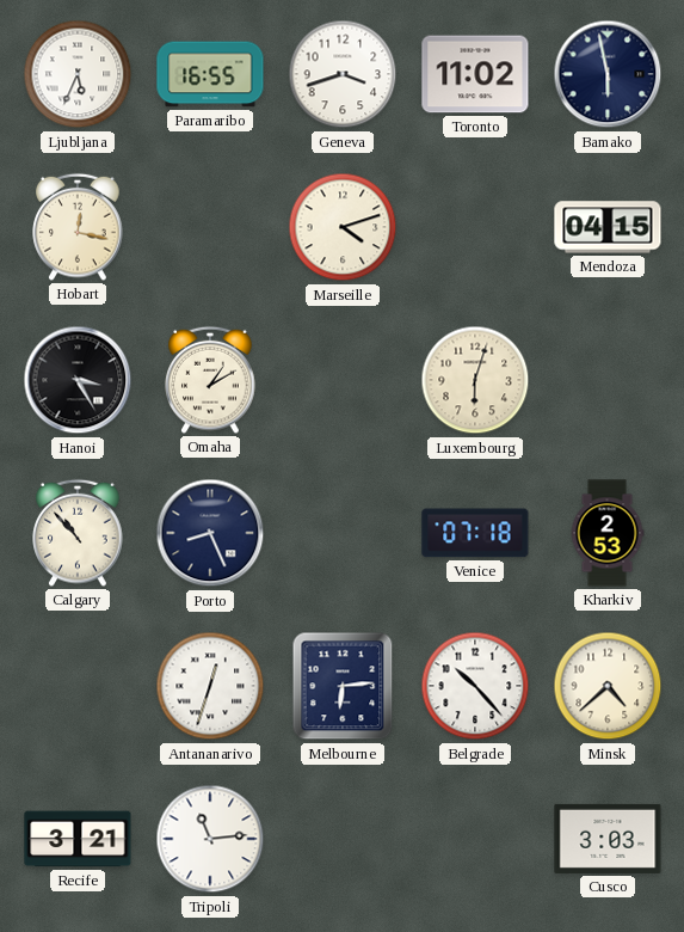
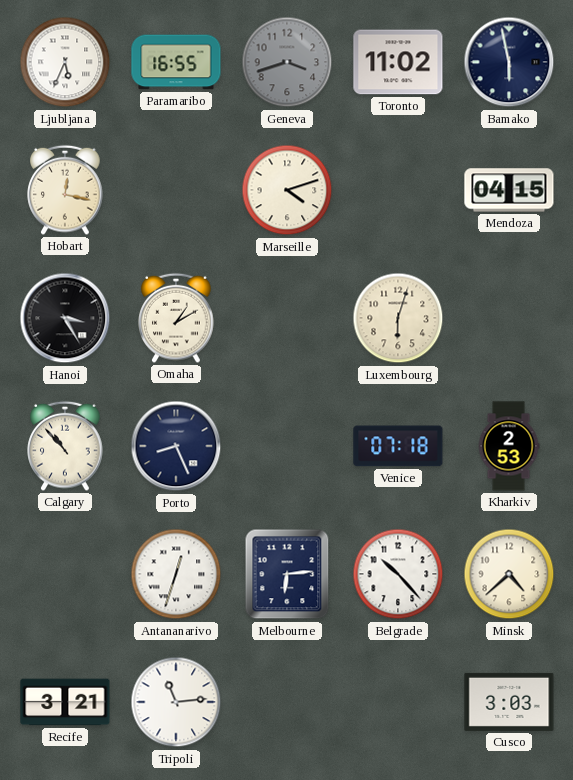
Geneva dial: white -> grey
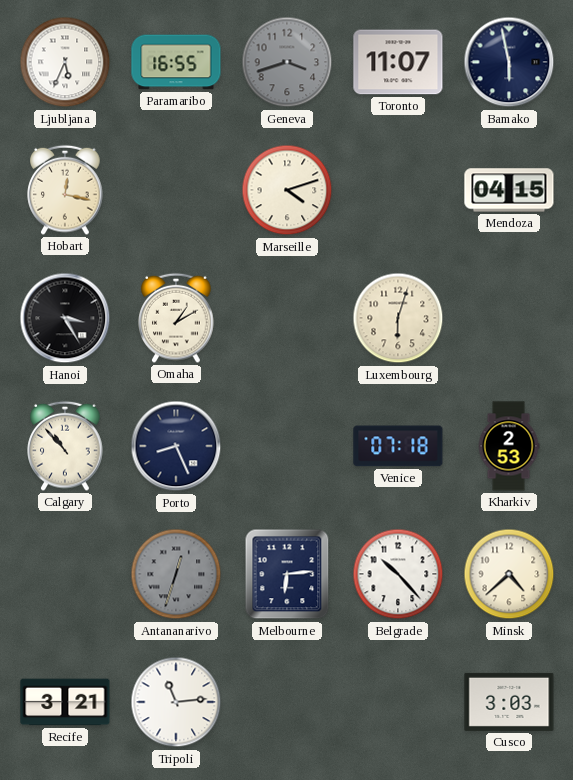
Toronto: 11:02 -> 11:07
Antananarivo dial: white -> grey
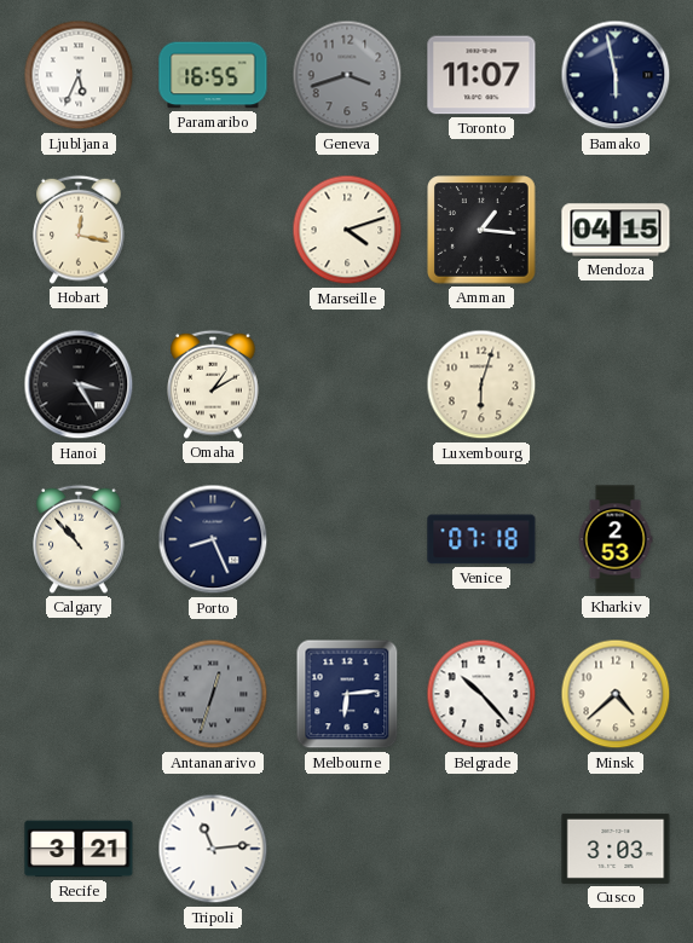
Amman: none -> 1:16
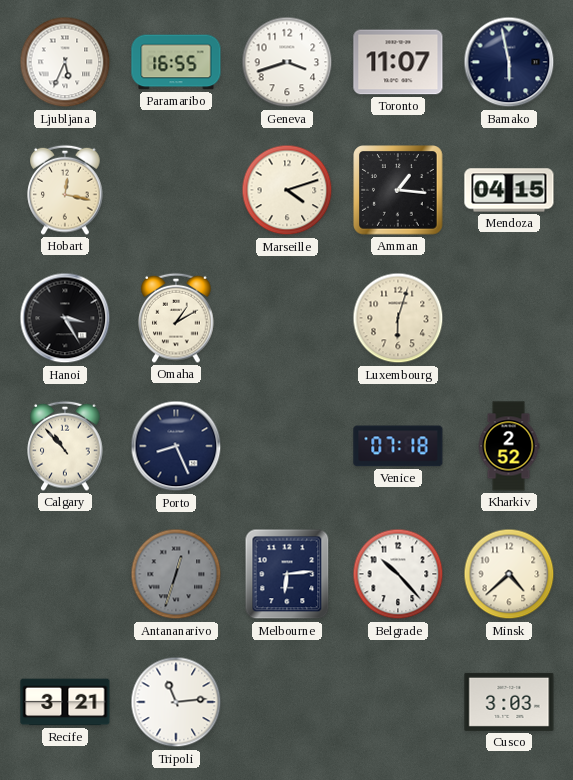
Geneva dial: grey -> white
Kharkiv: 2:53 -> 2:52
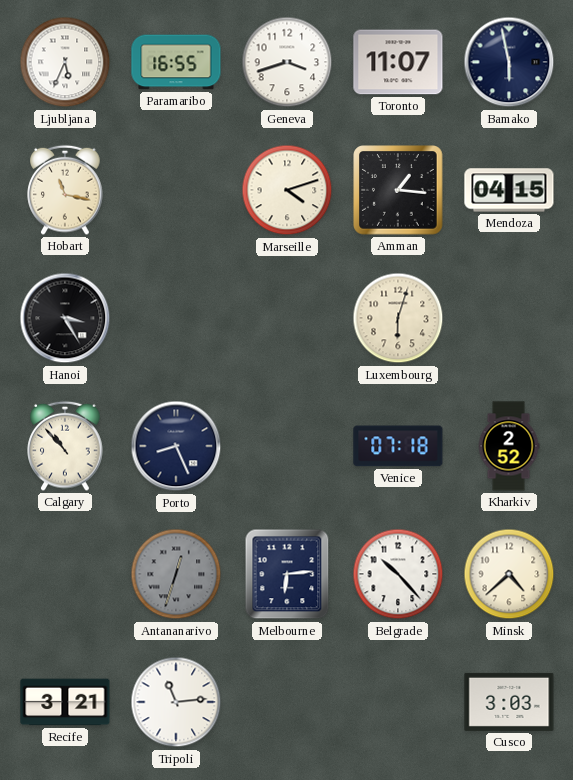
Hobart: 12:17 -> 11:17
Omaha: 1:10 -> none
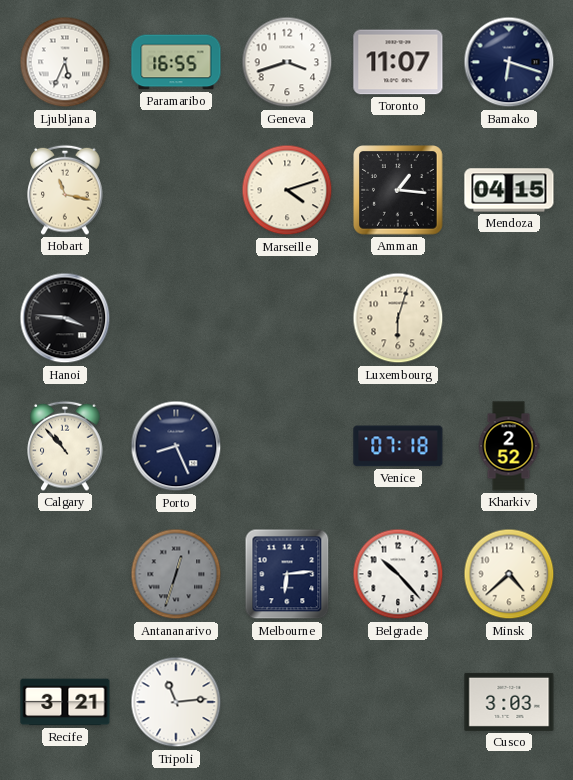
Bamako: 5:58 -> 6:18
Hanoi: 3:25 -> 3:46
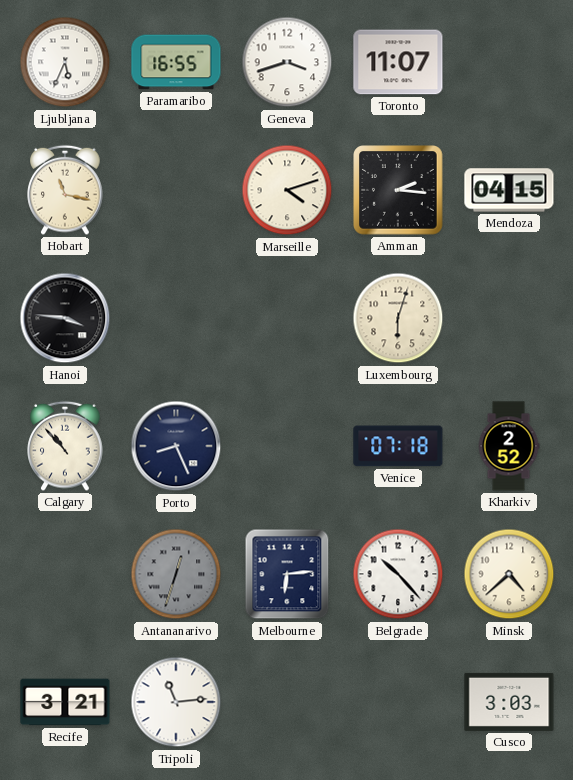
Bamako: 6:18 -> none
Amman: 1:16 -> 2:16
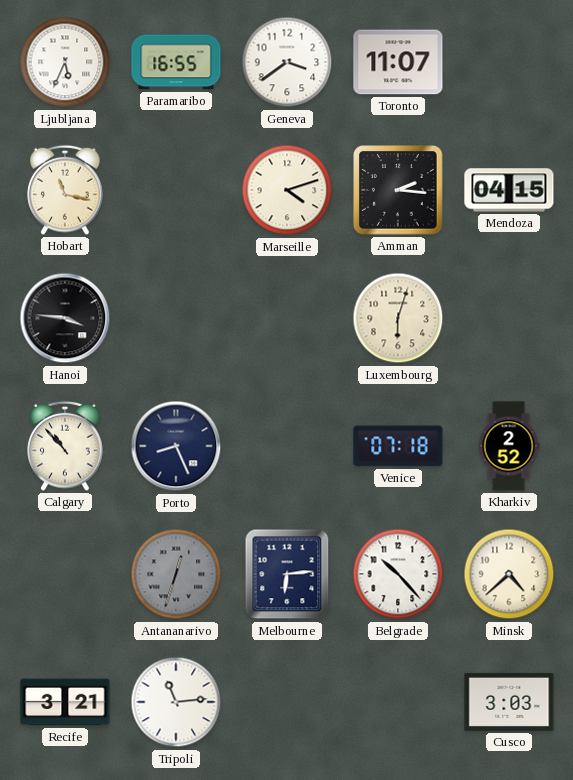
Geneva: 3:42 -> 3:39
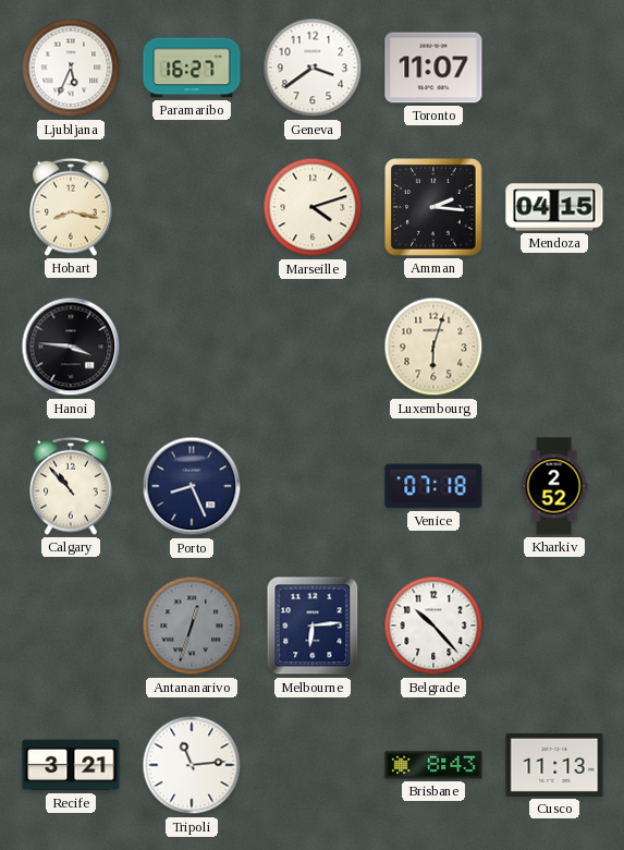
Paramaribo: 16:55 -> 16:27
Hobart: 11:17 -> 8:17
Minsk: 4:38 -> none
Brisbane: none -> 8:43
Cusco: 3:03 -> 11:13
